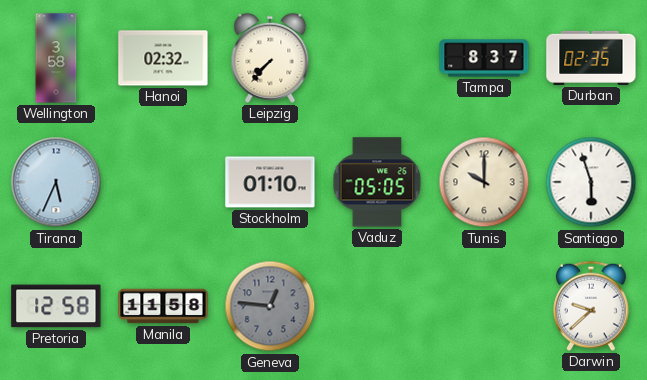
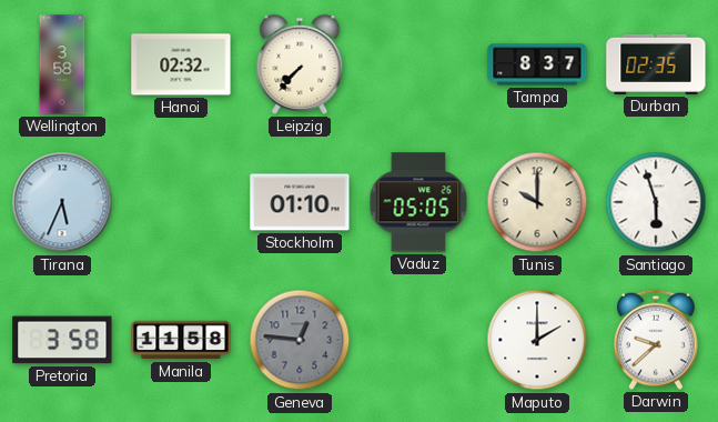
Pretoria: 12:58 -> 3:58
Maputo: none -> 2:00
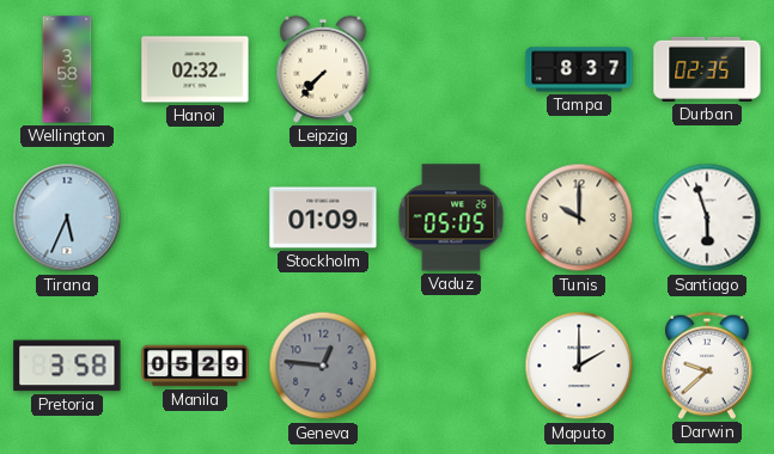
Stockholm: 01:10 -> 01:09
Manila: 11:58 -> 05:29
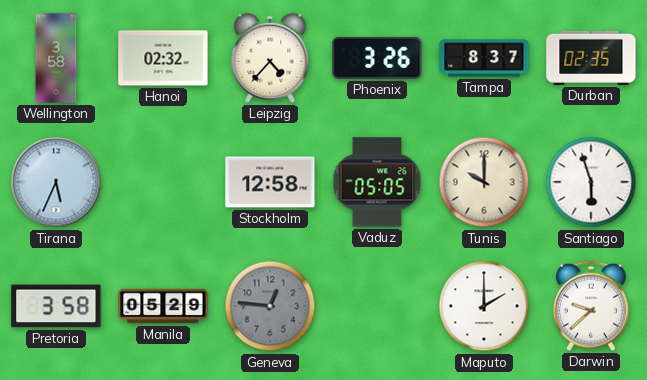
Leipzig: 7:37 -> 4:37
Phoenix: none -> 3:26
Stockholm: 01:09 -> 12:58
